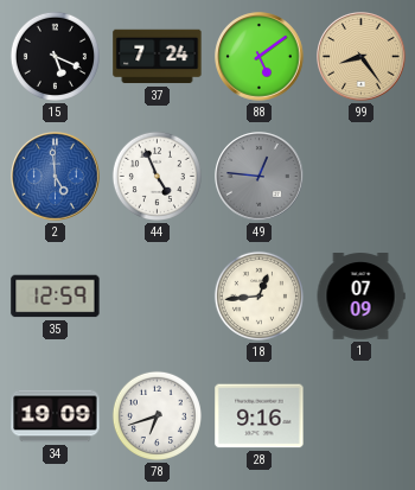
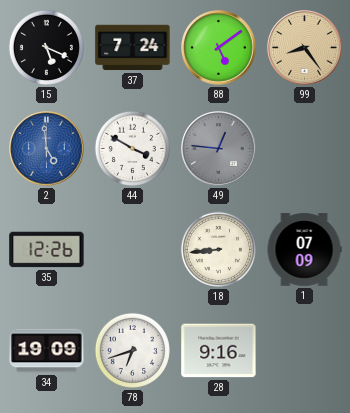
44: 4:56 -> 3:50
35: 12:59 -> 12:26
18: 12:44 -> 8:44
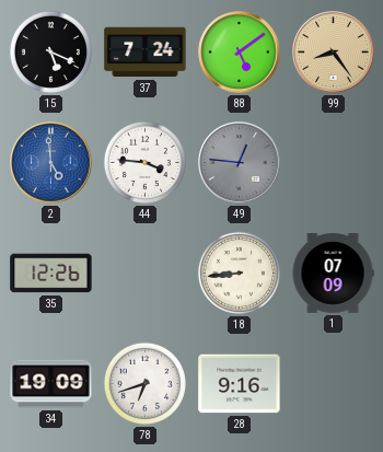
44: 3:50 -> 3:46
